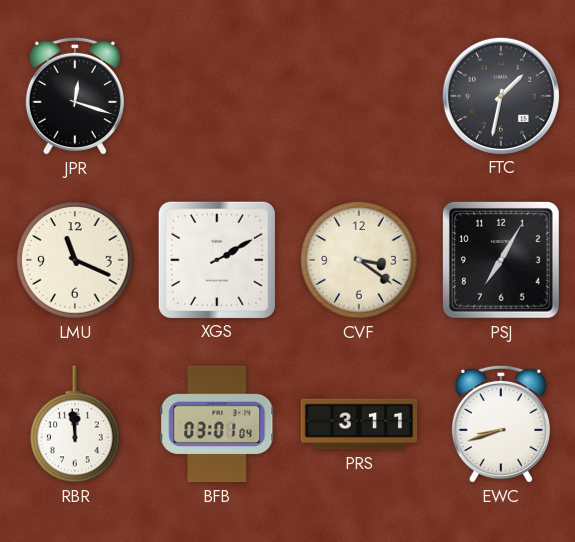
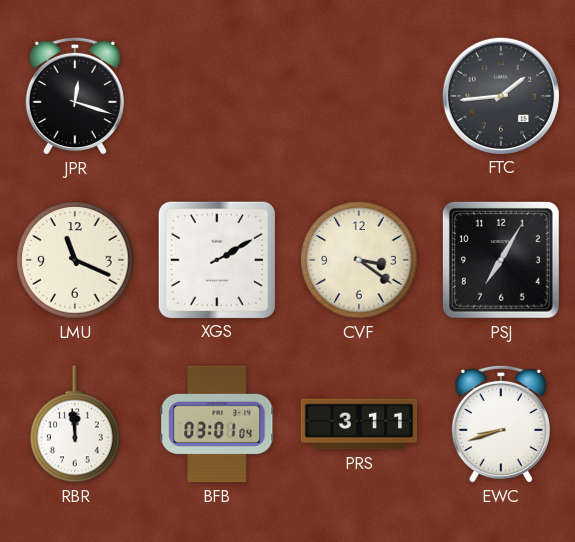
FTC: 1:32 -> 1:44
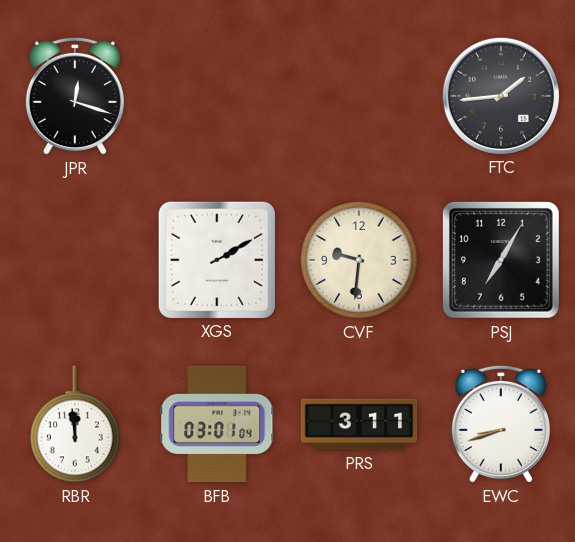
LMU: 11:19 -> none
CVF: 3:21 -> 9:31
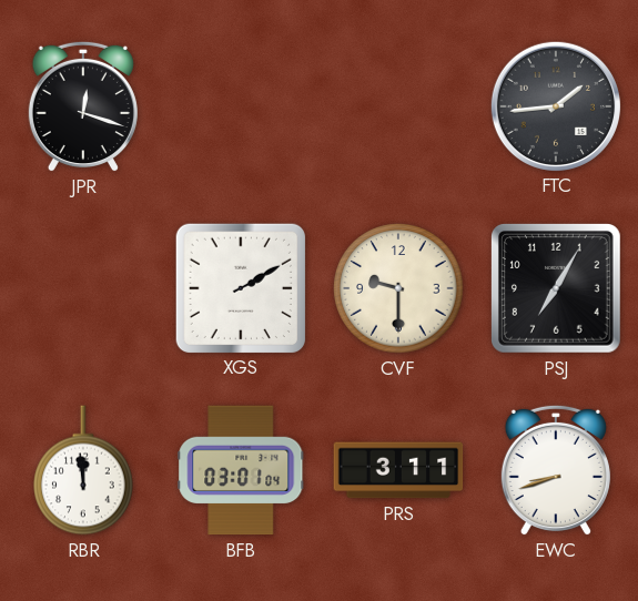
CVF: 9:31 -> 9:30
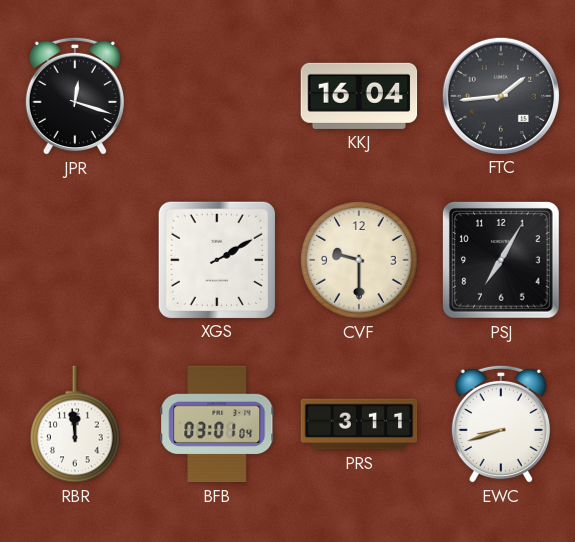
KKJ: none -> 16:04
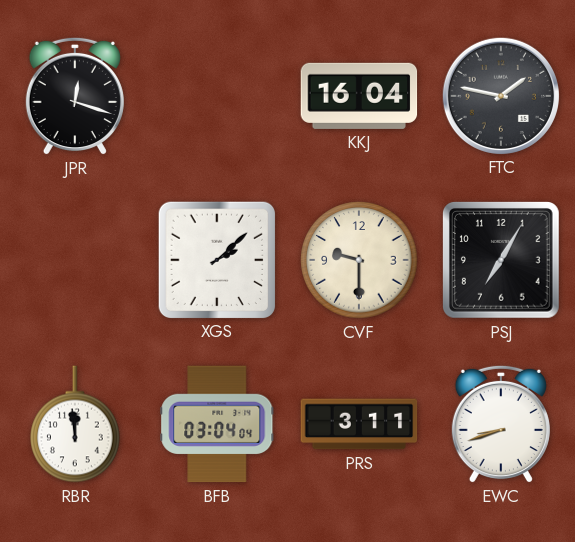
FTC: 1:44 -> 1:47
XGS: 2:10 -> 2:08
BFB: 03:01 -> 03:04
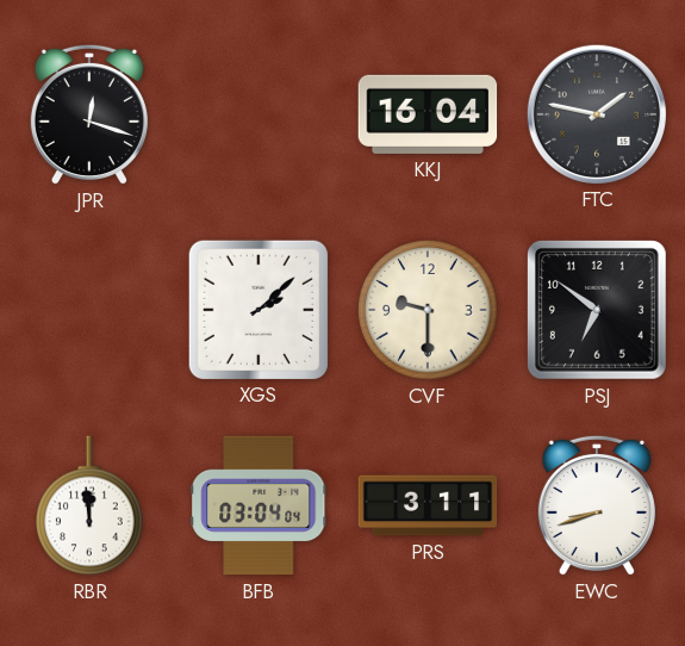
PSJ: 7:05 -> 6:51
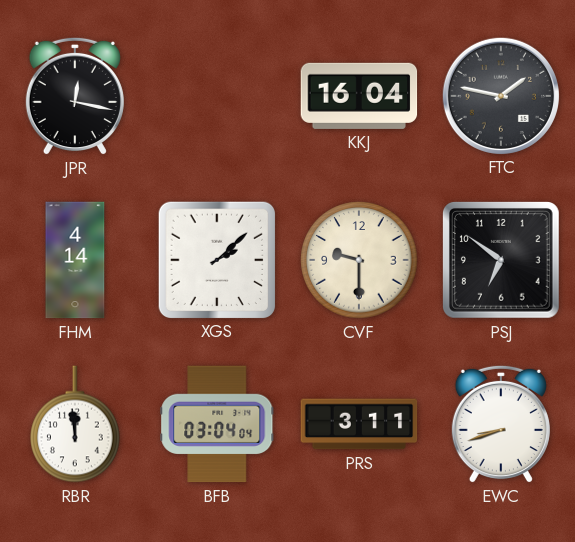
JPR: 12:18 -> 12:17
FHM: none -> 4:14
